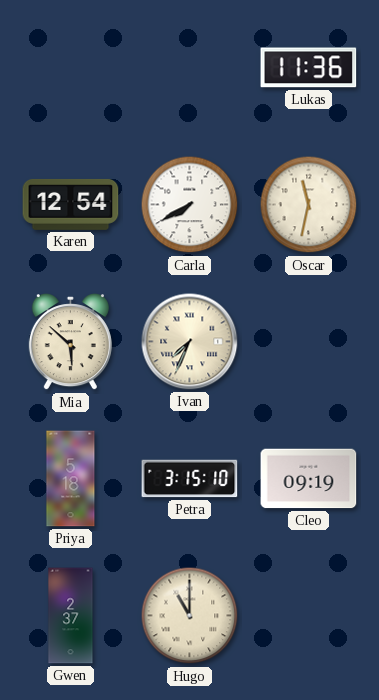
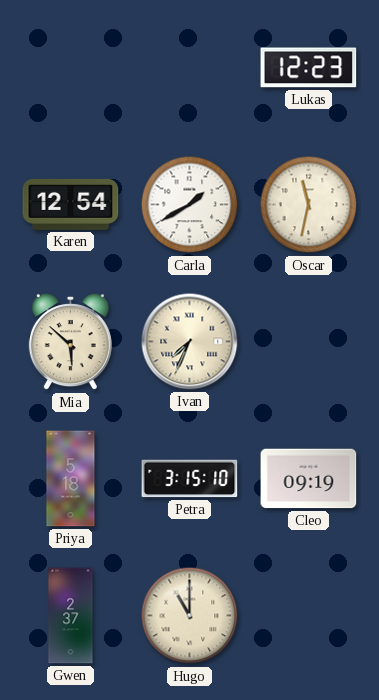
Lukas: 11:36 -> 12:23
Carla: 7:40 -> 1:40
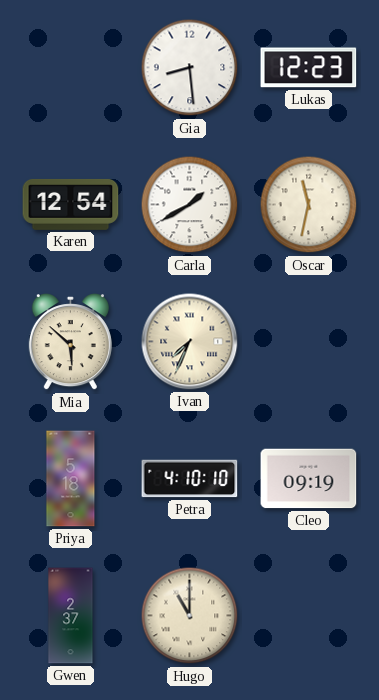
Gia: none -> 8:29
Petra: 3:15 -> 4:10
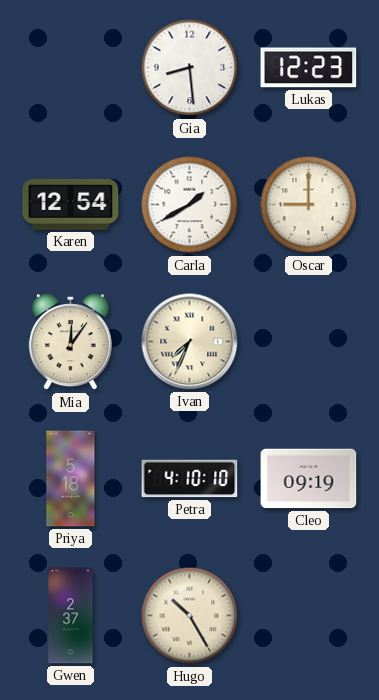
Oscar: 11:32 -> 9:00
Mia: 5:52 -> 12:06
Hugo: 11:00 -> 10:25
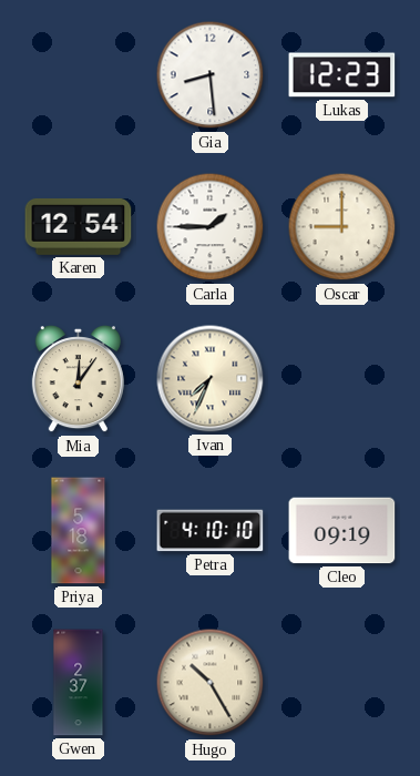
Carla: 1:40 -> 1:45
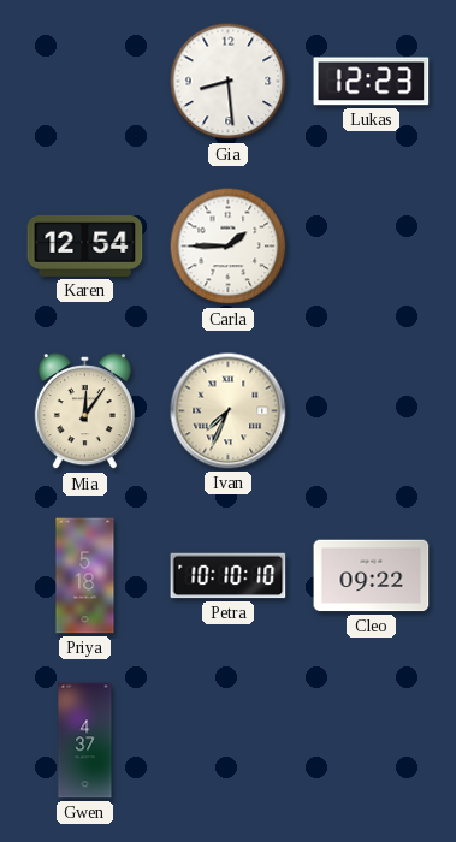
Oscar: 9:00 -> none
Petra: 4:10 -> 10:10
Cleo: 09:19 -> 09:22
Gwen: 2:37 -> 4:37
Hugo: 10:25 -> none
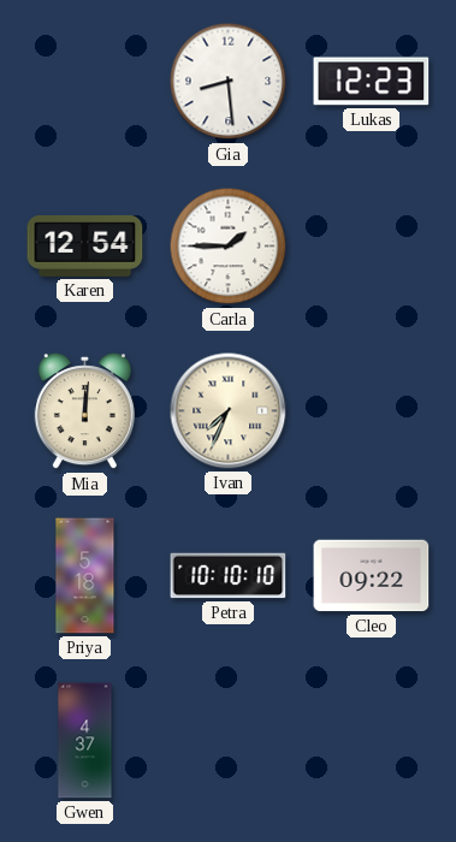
Mia: 12:06 -> 12:01
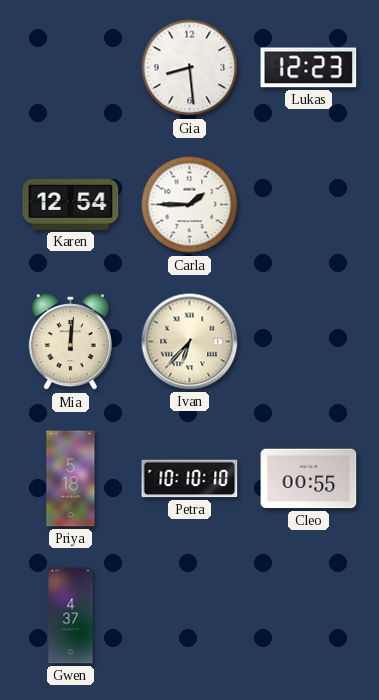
Ivan: 7:34 -> 6:37
Cleo: 09:22 -> 00:55
